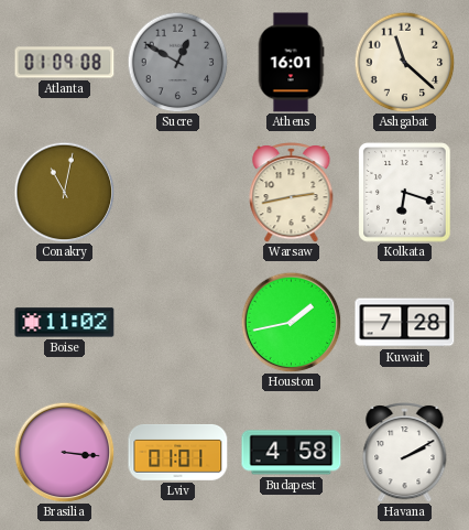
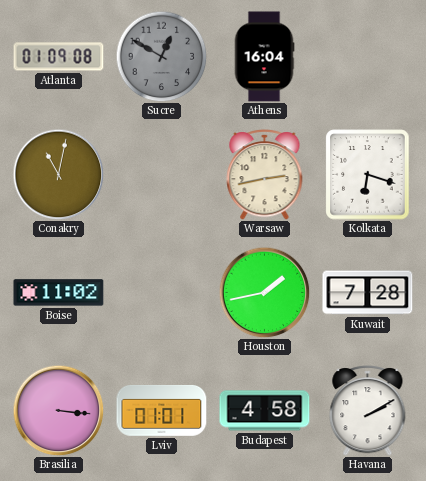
Athens: 16:01 -> 16:04
Ashgabat: 11:22 -> none
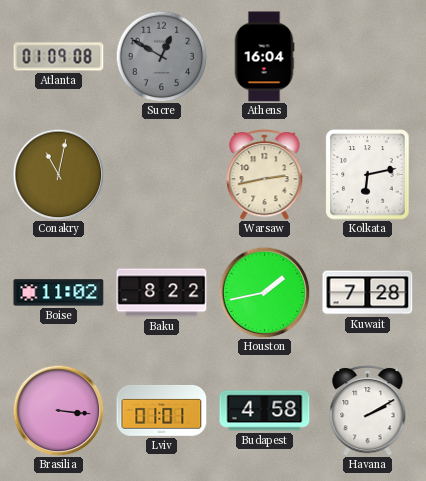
Kolkata: 6:18 -> 6:13
Baku: none -> 8:22
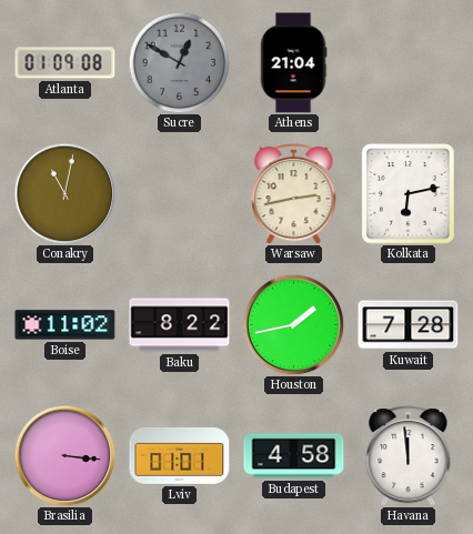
Athens: 16:04 -> 21:04
Havana: 2:10 -> 11:59
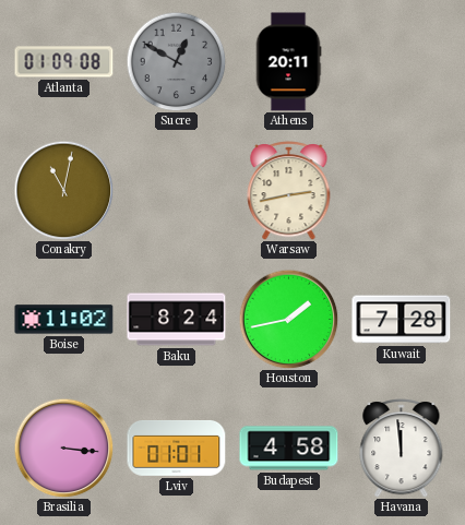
Athens: 21:04 -> 20:11
Kolkata: 6:13 -> none
Baku: 8:22 -> 8:24
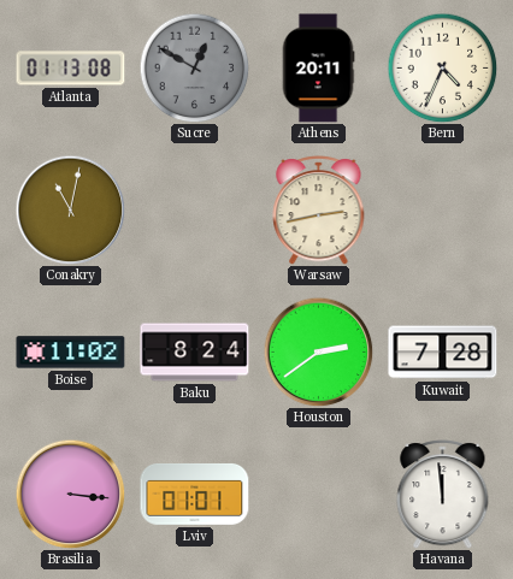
Atlanta: 01:09 -> 01:13
Bern: none -> 4:34
Houston: 1:43 -> 2:39
Budapest: 4:58 -> none
